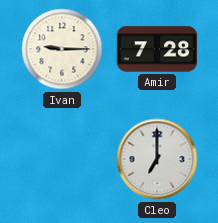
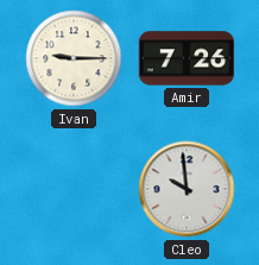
Amir: 7:28 -> 7:26
Cleo: 7:00 -> 9:59
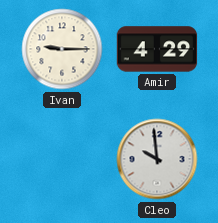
Amir: 7:26 -> 4:29
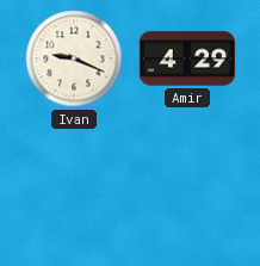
Ivan: 9:15 -> 9:19
Cleo: 9:59 -> none
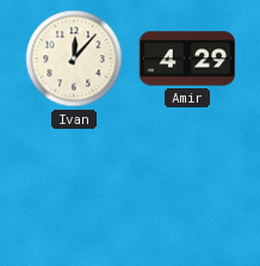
Ivan: 9:19 -> 12:07
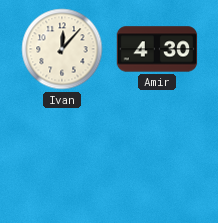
Amir: 4:29 -> 4:30
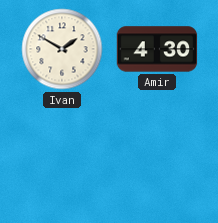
Ivan: 12:07 -> 1:50
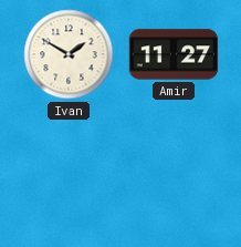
Amir: 4:30 -> 11:27
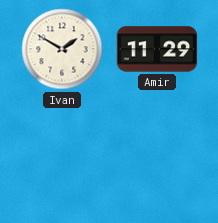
Amir: 11:27 -> 11:29
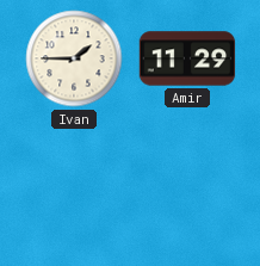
Ivan: 1:50 -> 1:45
